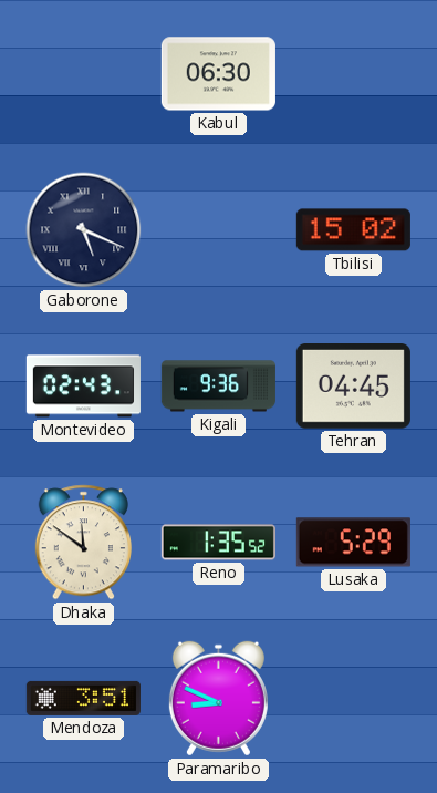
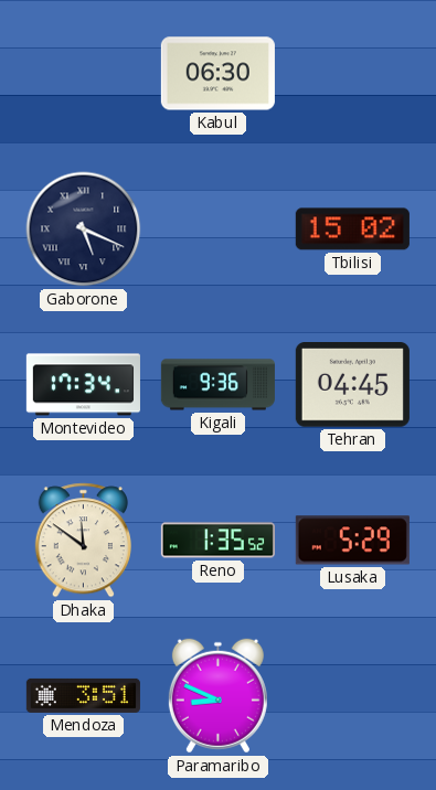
Montevideo: 02:43 -> 17:34
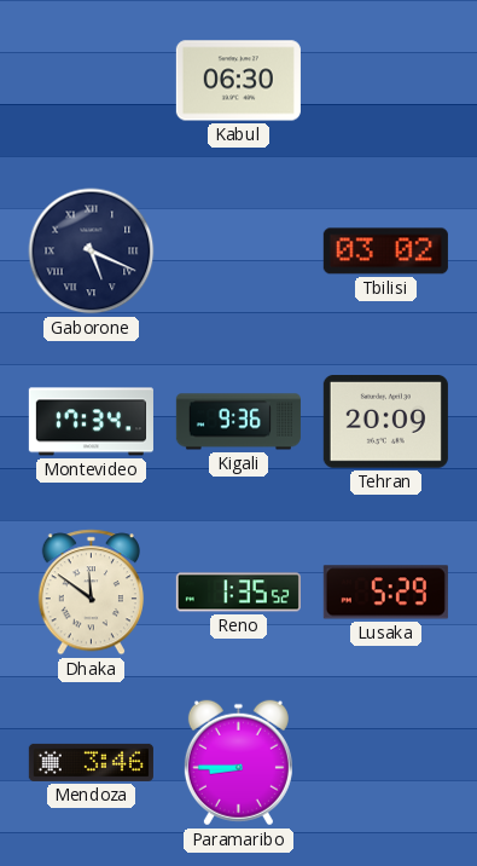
Tbilisi: 15:02 -> 03:02
Tehran: 04:45 -> 20:09
Mendoza: 3:51 -> 3:46
Paramaribo: 8:49 -> 8:45
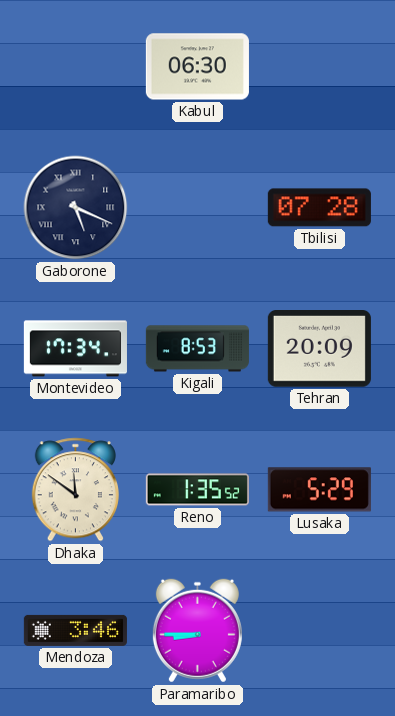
Tbilisi: 03:02 -> 07:28
Kigali: 9:36 -> 8:53
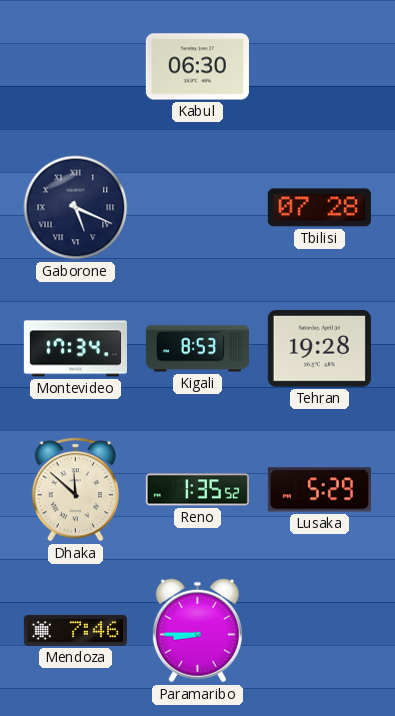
Tehran: 20:09 -> 19:28
Dhaka: 11:51 -> 11:52
Mendoza: 3:46 -> 7:46
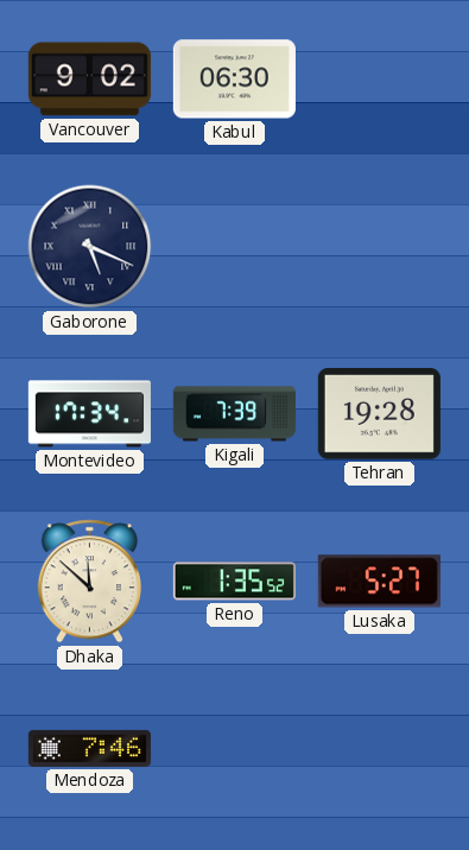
Vancouver: none -> 9:02
Tbilisi: 07:28 -> none
Kigali: 8:53 -> 7:39
Lusaka: 5:29 -> 5:27
Paramaribo: 8:45 -> none
